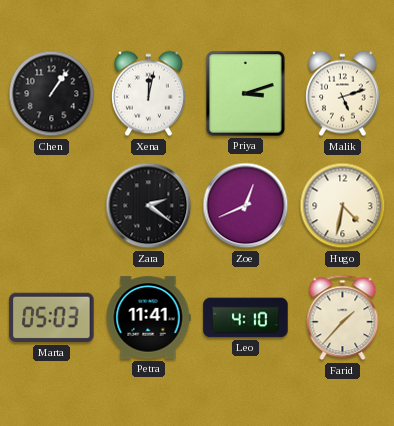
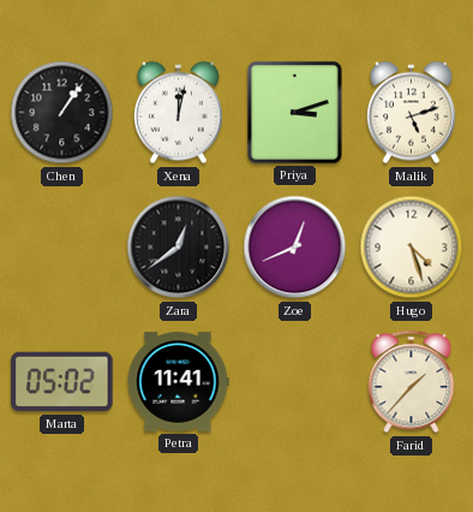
Zara: 2:21 -> 12:39
Hugo: 4:32 -> 4:27
Marta: 05:03 -> 05:02
Leo: 4:10 -> none
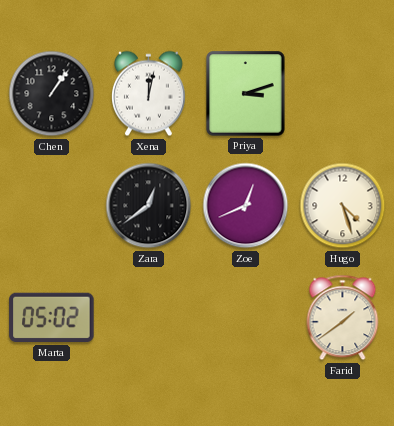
Malik: 5:12 -> none
Petra: 11:41 -> none
Farid: 1:37 -> 1:39
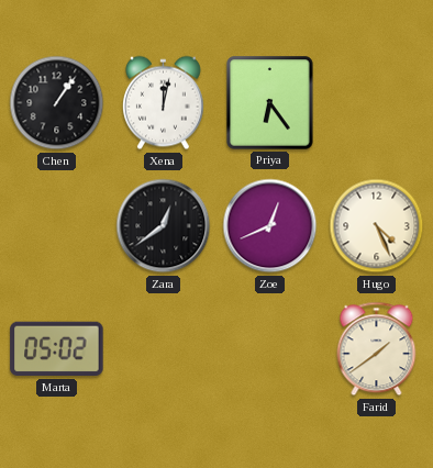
Priya: 3:12 -> 6:24
Hugo: 4:27 -> 4:26
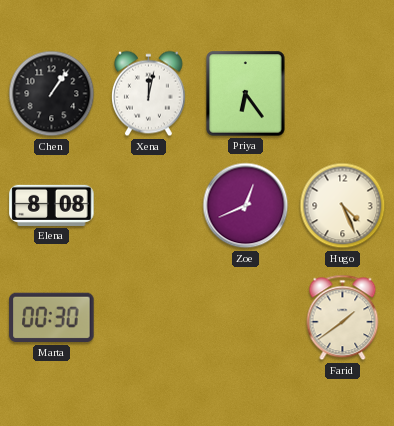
Elena: none -> 8:08
Zara: 12:39 -> none
Marta: 05:02 -> 00:30
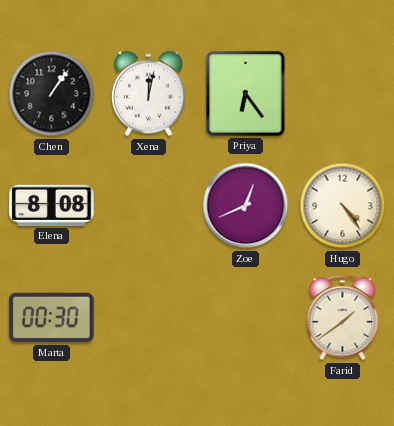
Hugo: 4:26 -> 4:24
